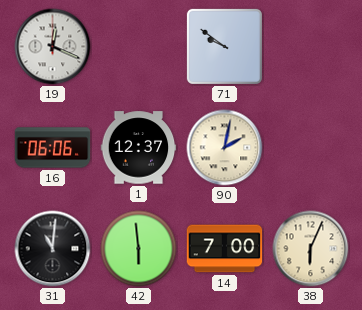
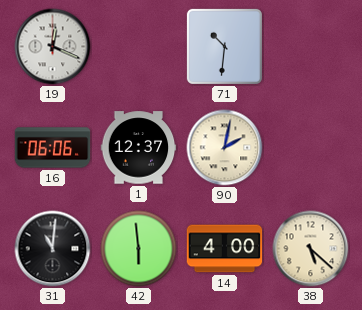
71: 9:51 -> 10:31
14: 7:00 -> 4:00
38: 6:04 -> 5:22
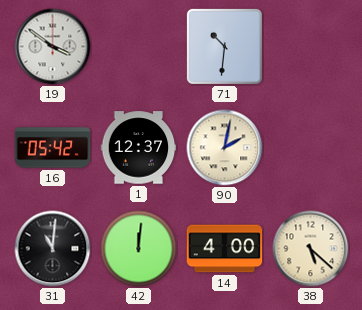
19: 12:19 -> 3:51
16: 06:06 -> 05:42
42: 5:59 -> 12:01
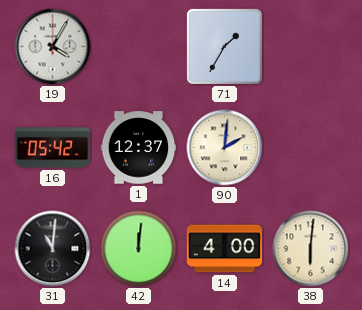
19: 3:51 -> 4:05
71: 10:31 -> 1:35
90: 2:02 -> 2:01
38: 5:22 -> 6:01
